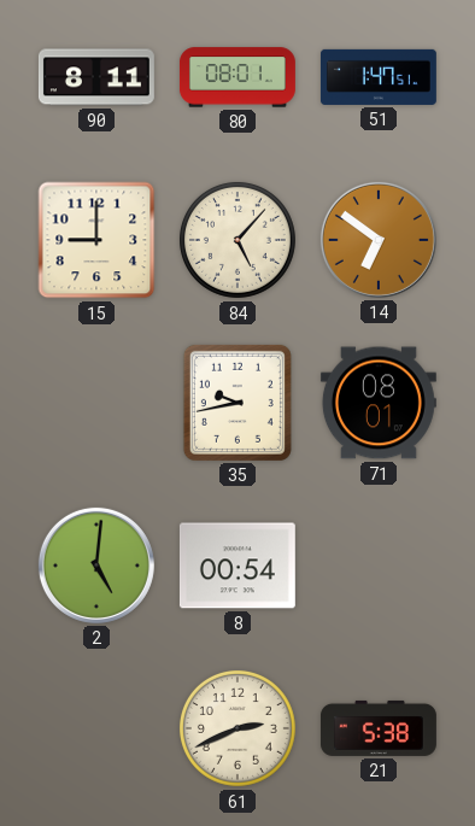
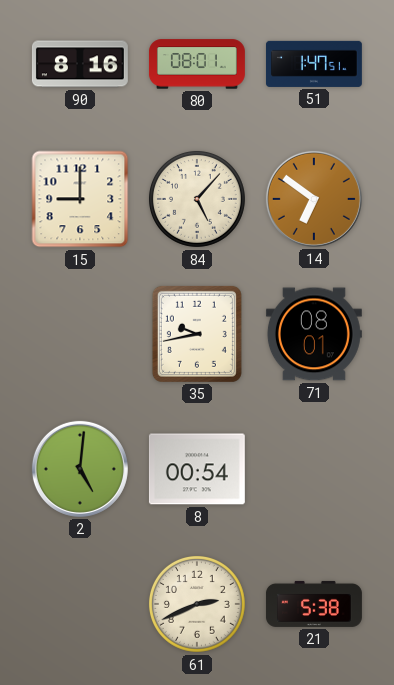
90: 8:11 -> 8:16
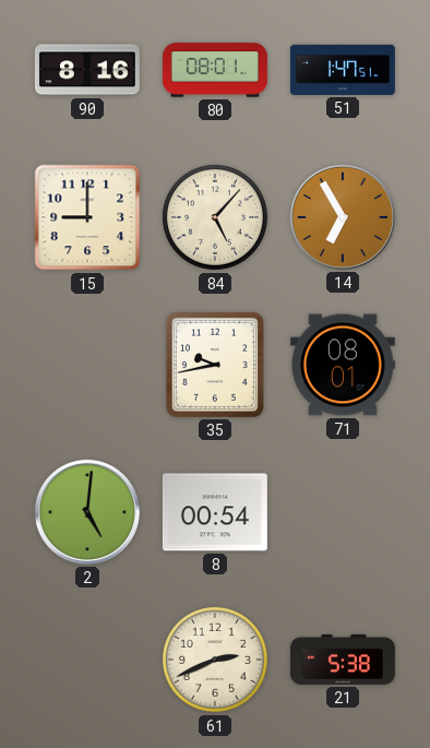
14: 6:51 -> 6:55
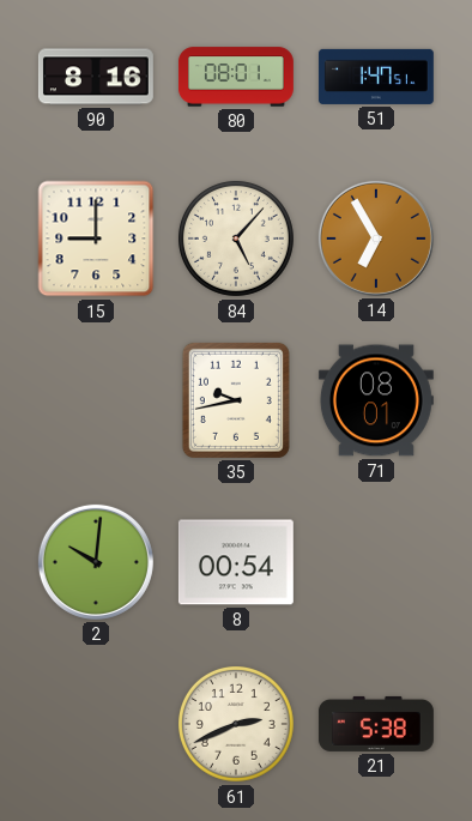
2: 5:01 -> 10:01
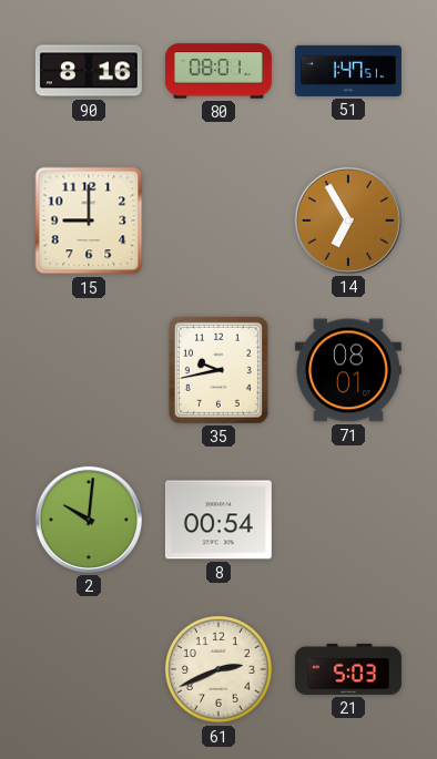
84: 5:07 -> none
21: 5:38 -> 5:03
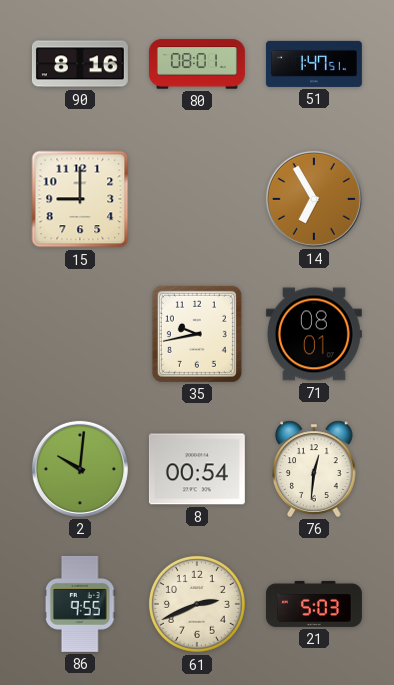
76: none -> 12:31
86: none -> 9:55
